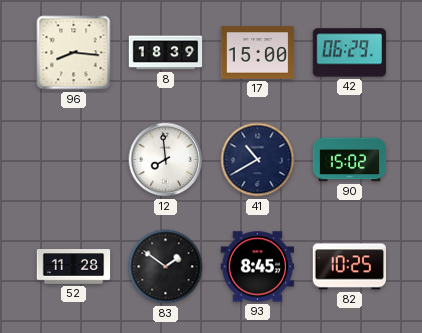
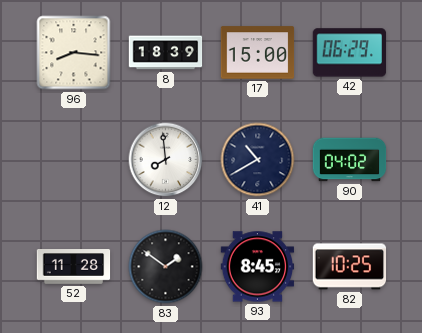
90: 15:02 -> 04:02
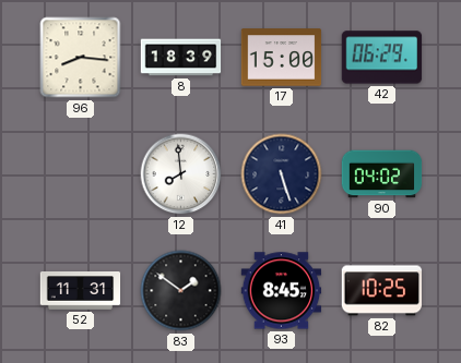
41: 10:40 -> 5:27
52: 11:28 -> 11:31
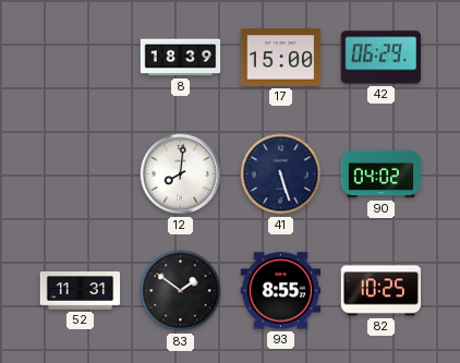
96: 8:16 -> none
12: 7:59 -> 8:01
93: 8:45 -> 8:55
